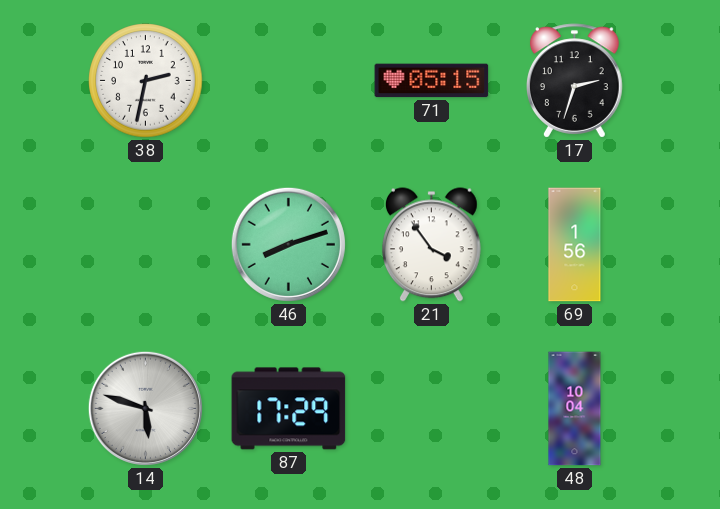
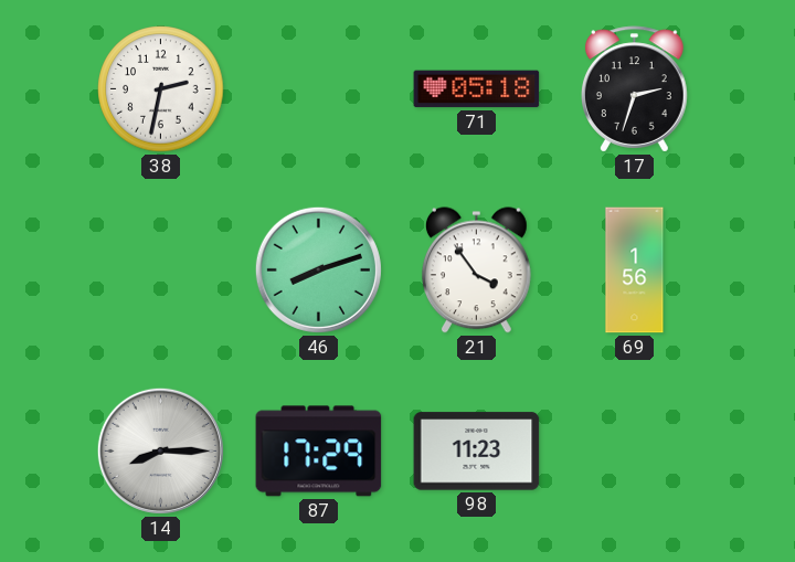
71: 05:15 -> 05:18
14: 5:48 -> 8:15
98: none -> 11:23
48: 10:04 -> none
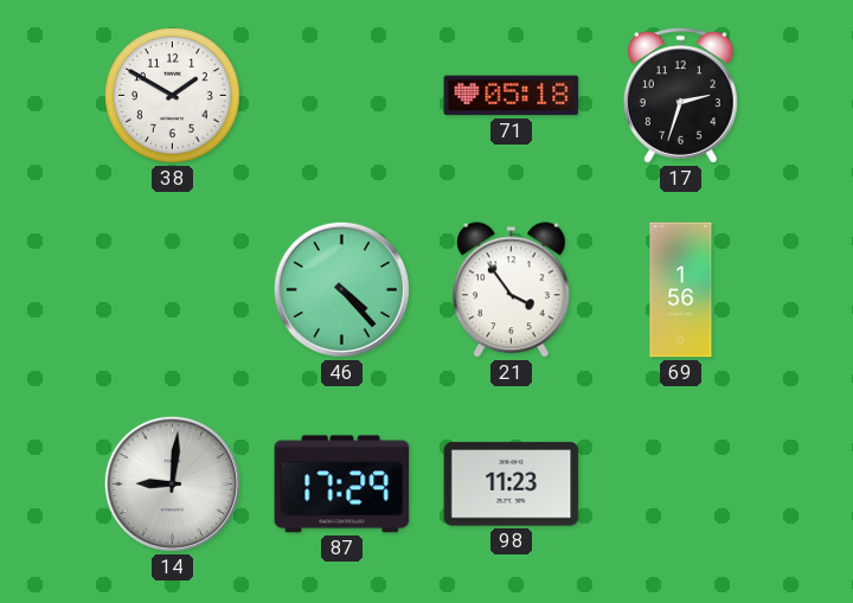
38: 2:32 -> 1:50
46: 8:12 -> 4:23
14: 8:15 -> 9:01
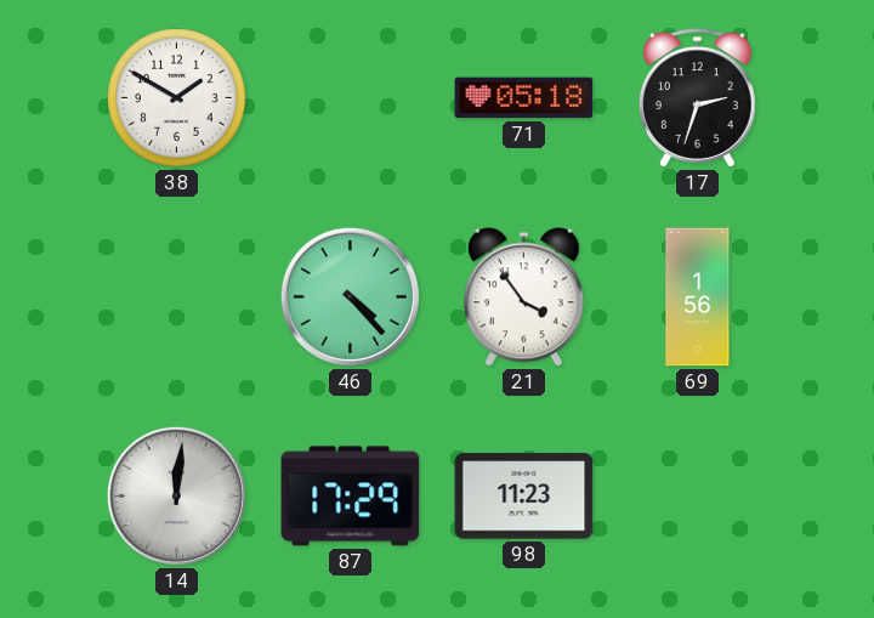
14: 9:01 -> 12:01
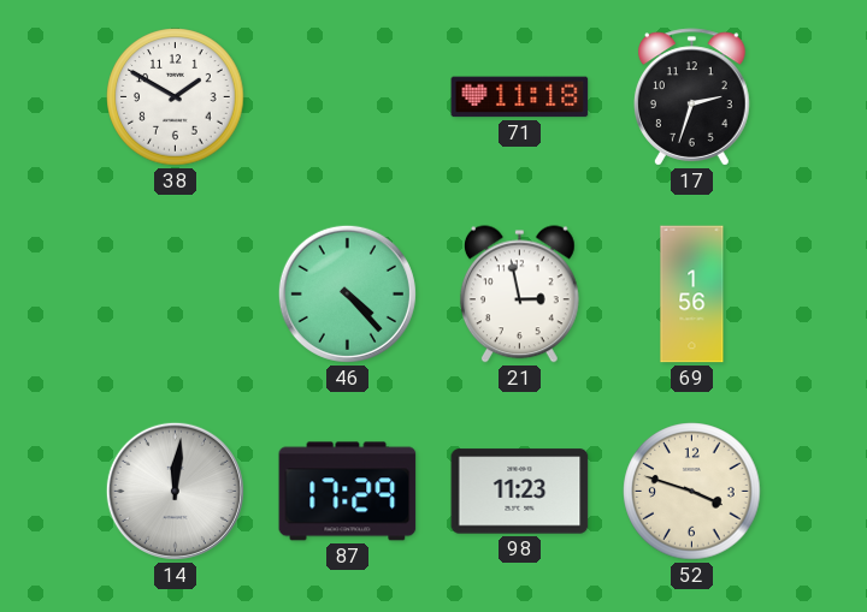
71: 05:18 -> 11:18
21: 3:54 -> 2:58
52: none -> 3:48
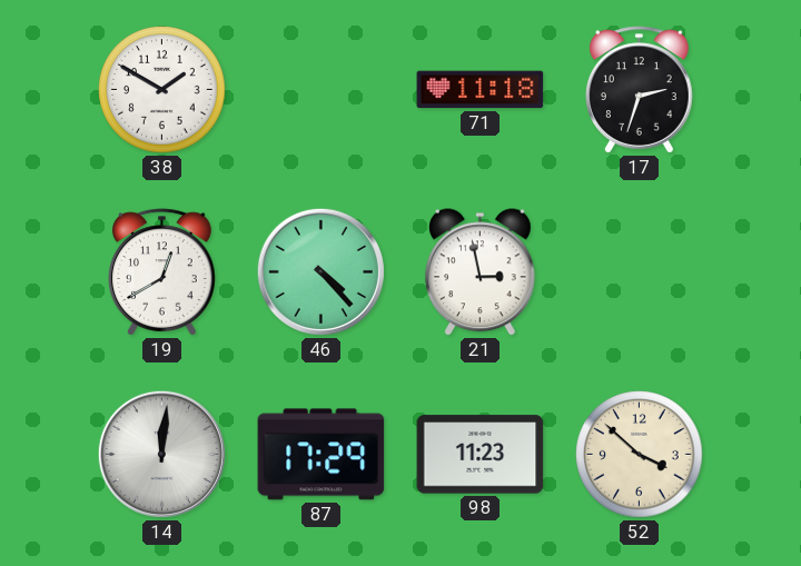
19: none -> 12:40
69: 1:56 -> none
52: 3:48 -> 3:52
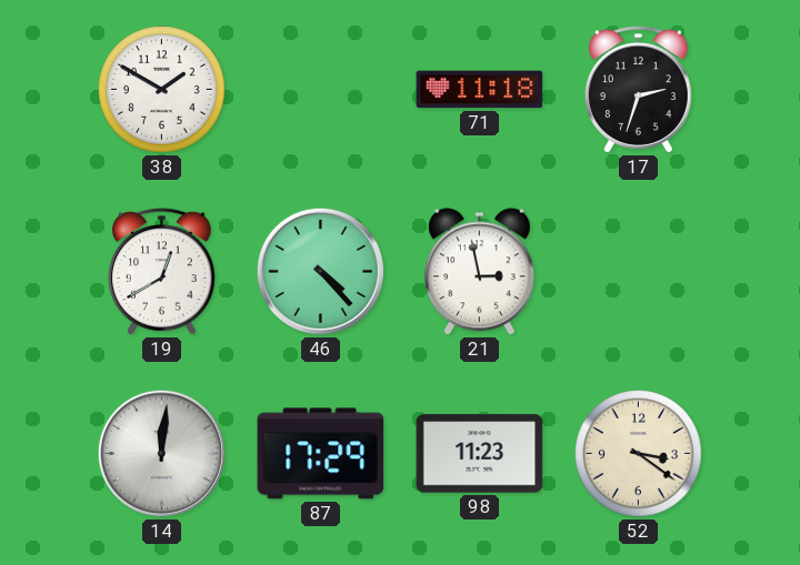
52: 3:52 -> 3:21
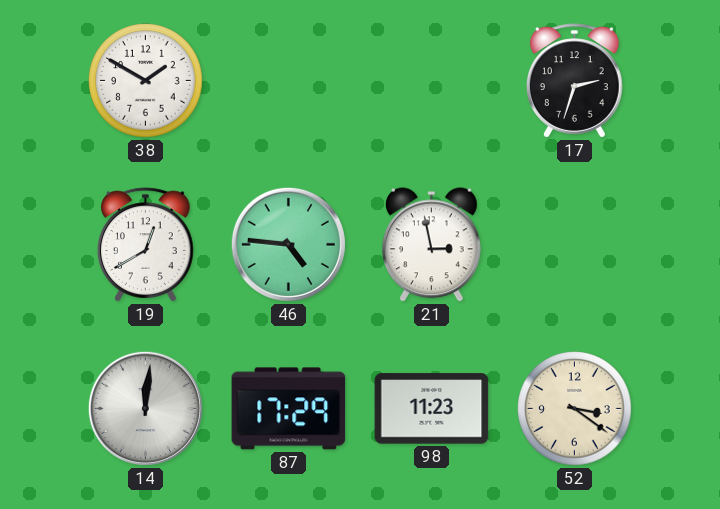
71: 11:18 -> none
46: 4:23 -> 4:46
